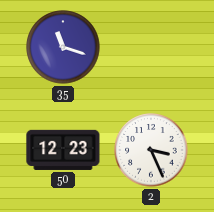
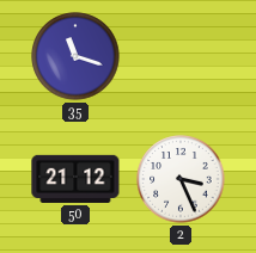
50: 12:23 -> 21:12
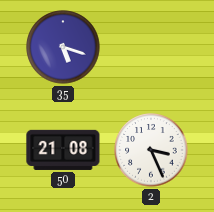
35: 11:18 -> 5:18
50: 21:12 -> 21:08
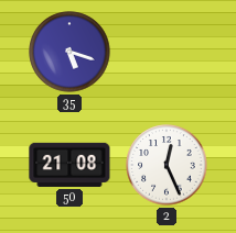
2: 3:26 -> 12:26
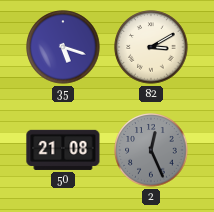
82: none -> 3:10
2 dial: white -> grey
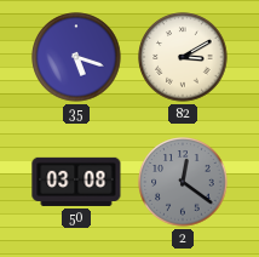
50: 21:08 -> 03:08
2: 12:26 -> 12:21
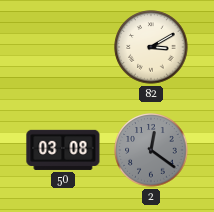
35: 5:18 -> none
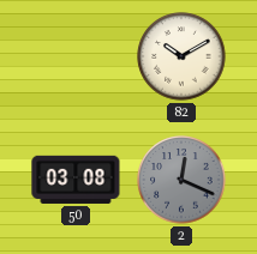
82: 3:10 -> 10:10
2: 12:21 -> 12:19
